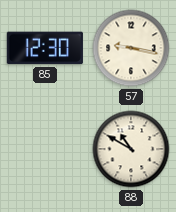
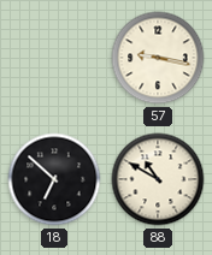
85: 12:30 -> none
18: none -> 6:52
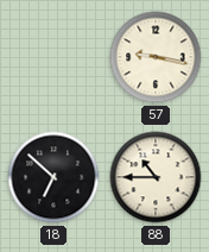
88: 10:50 -> 10:45
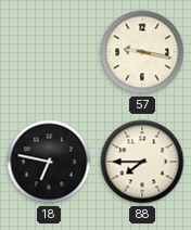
18: 6:52 -> 6:47
88: 10:45 -> 7:45
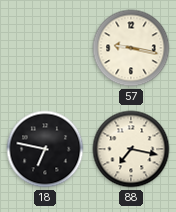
88: 7:45 -> 7:17
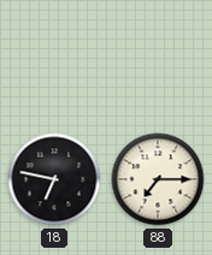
57: 9:17 -> none
88: 7:17 -> 7:15
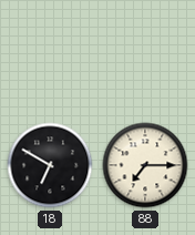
18: 6:47 -> 6:50
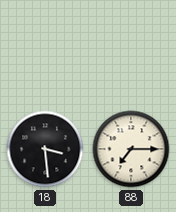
18: 6:50 -> 3:29
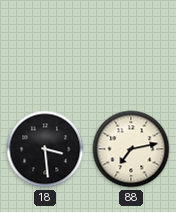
88: 7:15 -> 7:13
